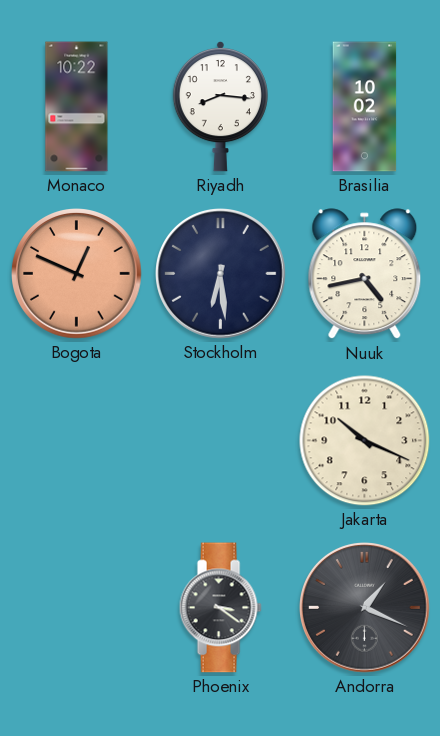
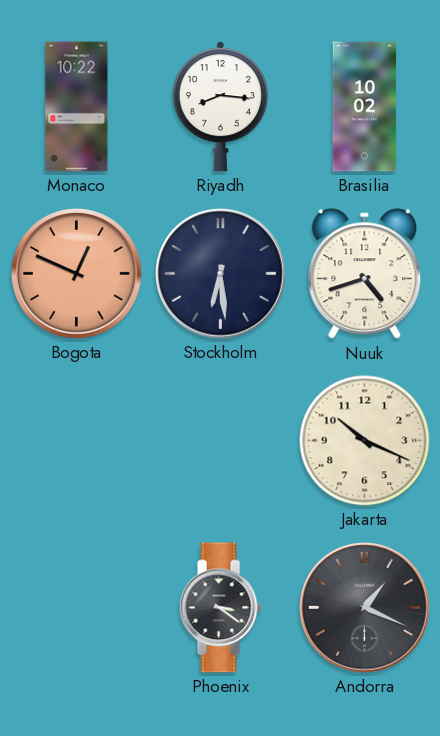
Nuuk: 4:43 -> 4:42
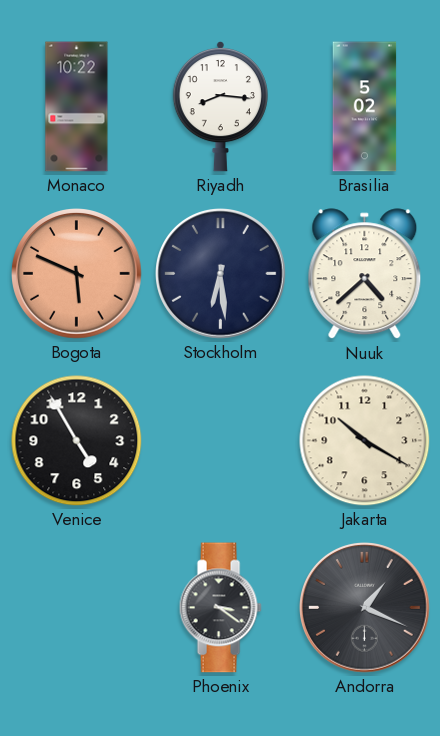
Brasilia: 10:02 -> 5:02
Bogota: 12:49 -> 5:49
Nuuk: 4:42 -> 4:38
Venice: none -> 4:55
Jakarta: 10:19 -> 10:20
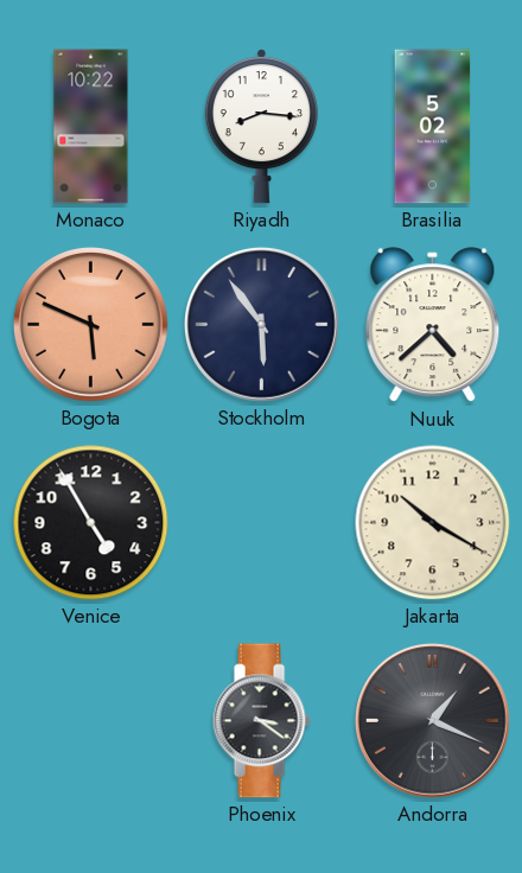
Stockholm: 6:29 -> 5:54
